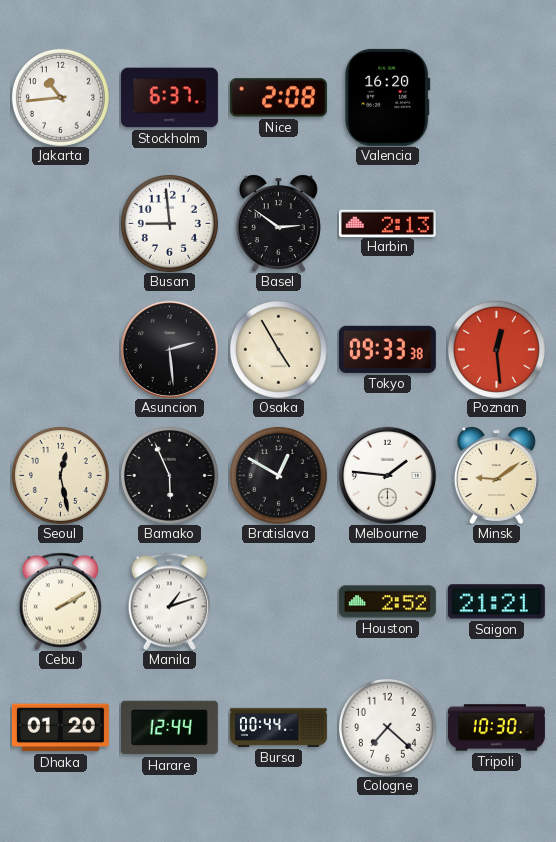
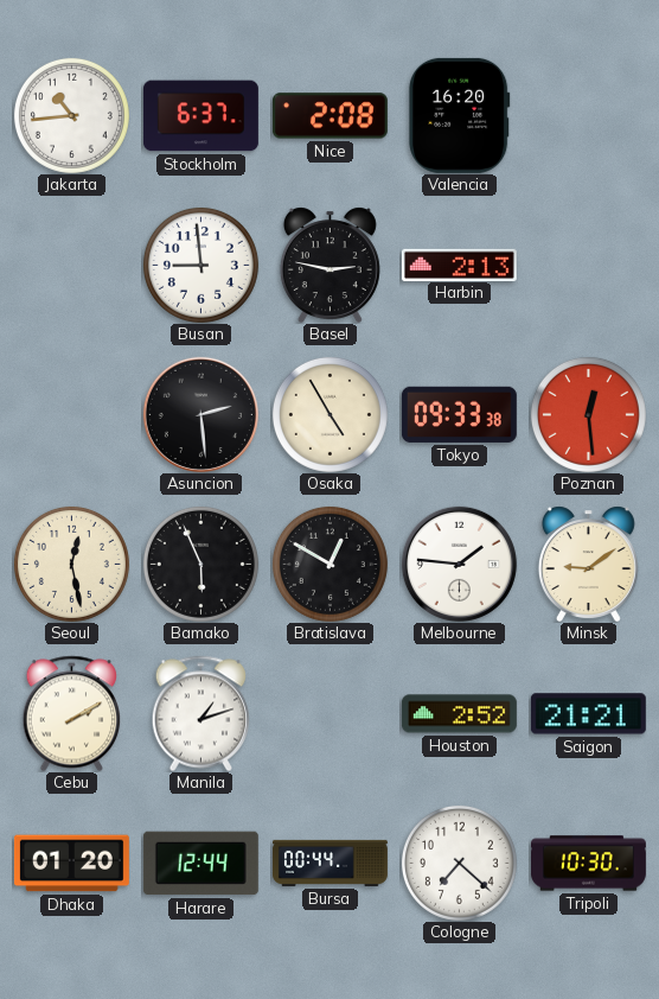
Basel: 2:51 -> 2:47
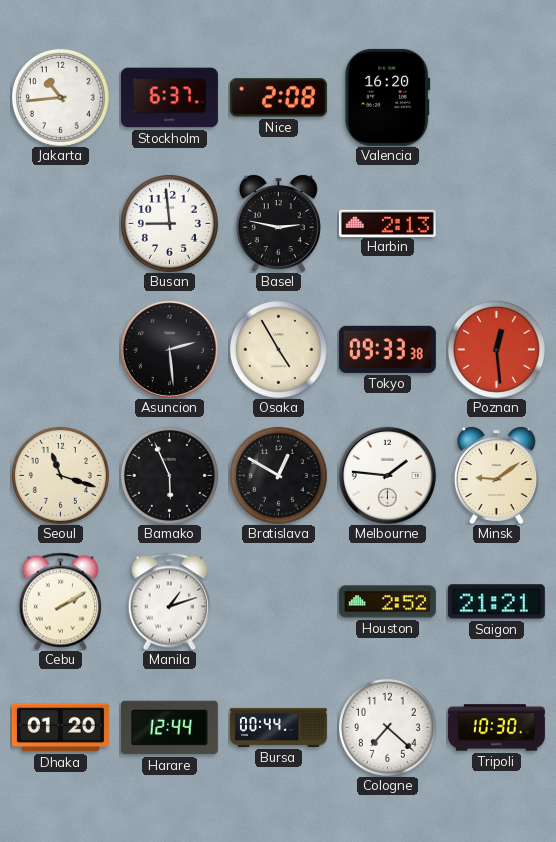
Seoul: 12:28 -> 11:18
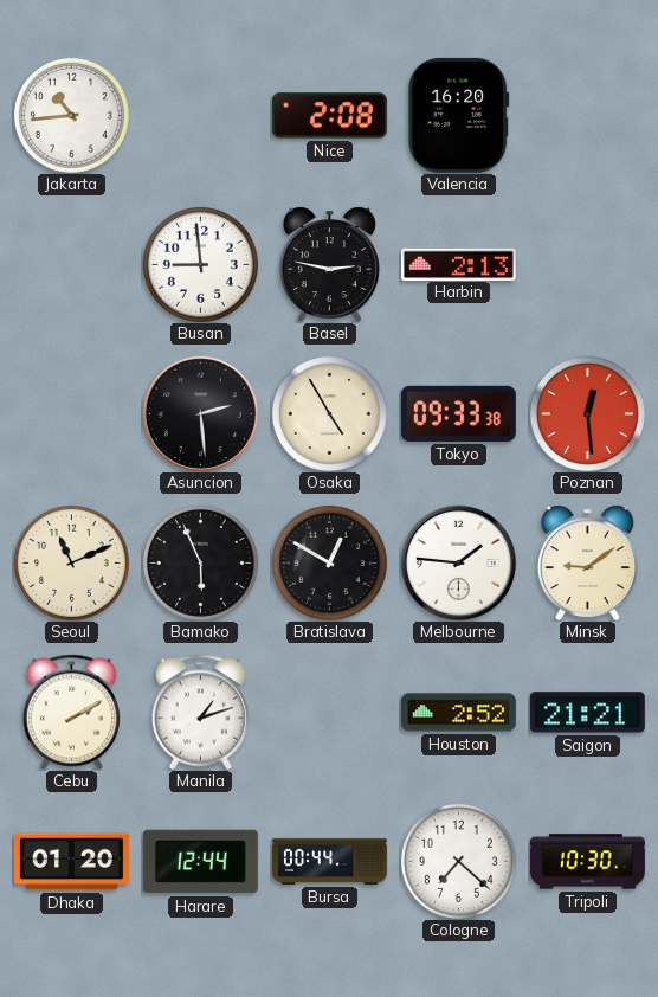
Stockholm: 6:37 -> none
Seoul: 11:18 -> 11:11
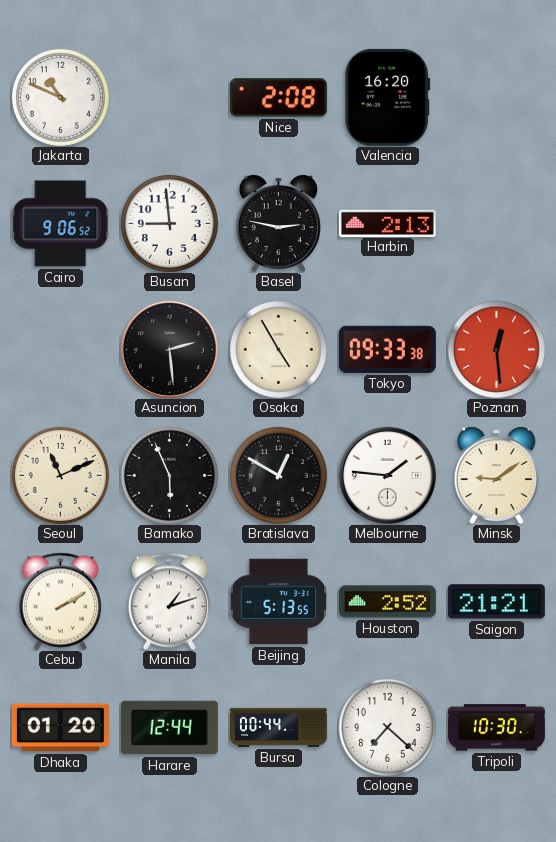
Jakarta: 10:44 -> 10:49
Cairo: none -> 9:06
Beijing: none -> 5:13
